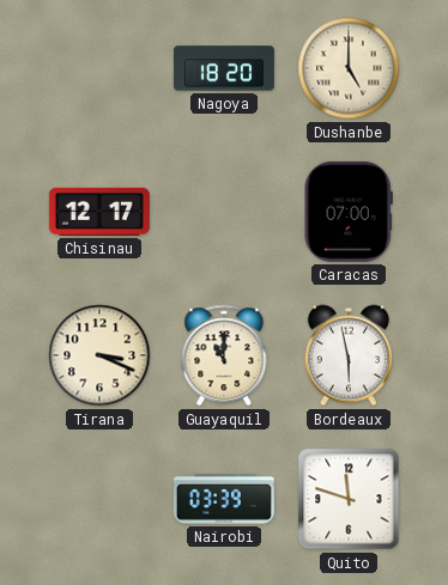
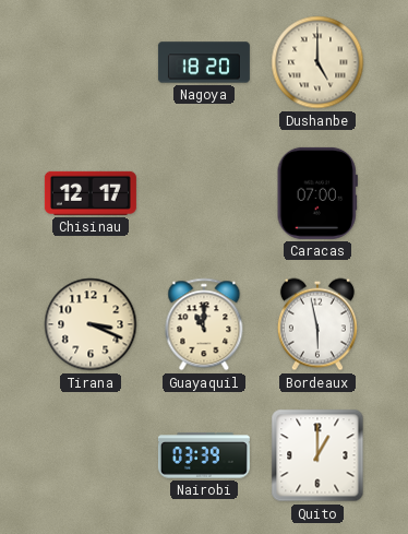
Quito: 11:48 -> 1:00
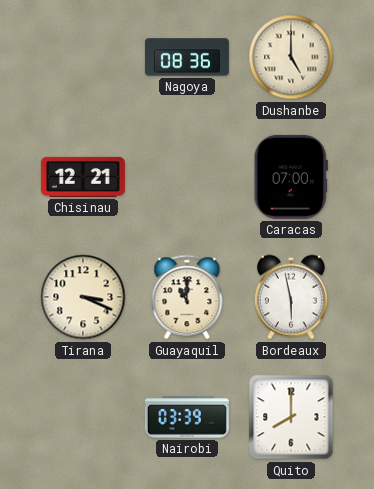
Nagoya: 18:20 -> 08:36
Chisinau: 12:17 -> 12:21
Quito: 1:00 -> 8:00
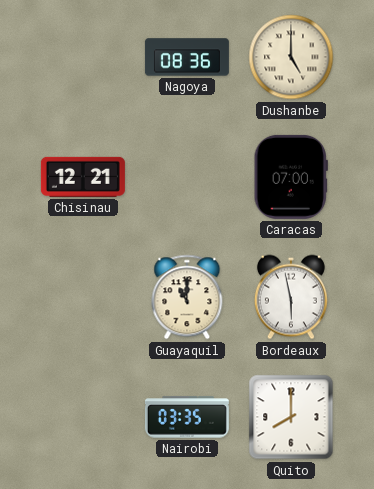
Tirana: 3:19 -> none
Nairobi: 03:39 -> 03:35
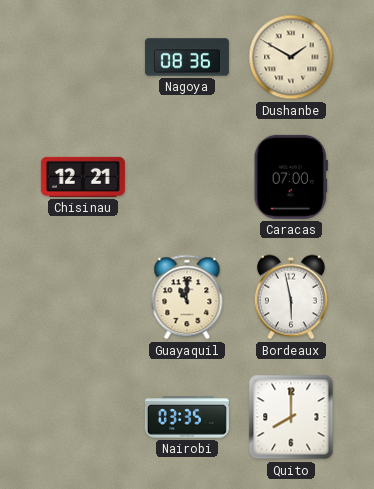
Dushanbe: 5:00 -> 1:50
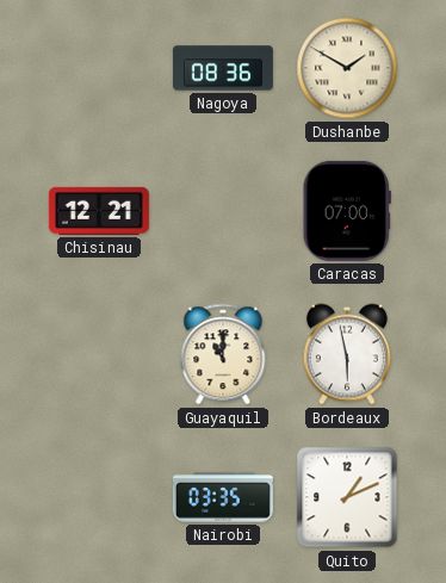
Quito: 8:00 -> 1:11
